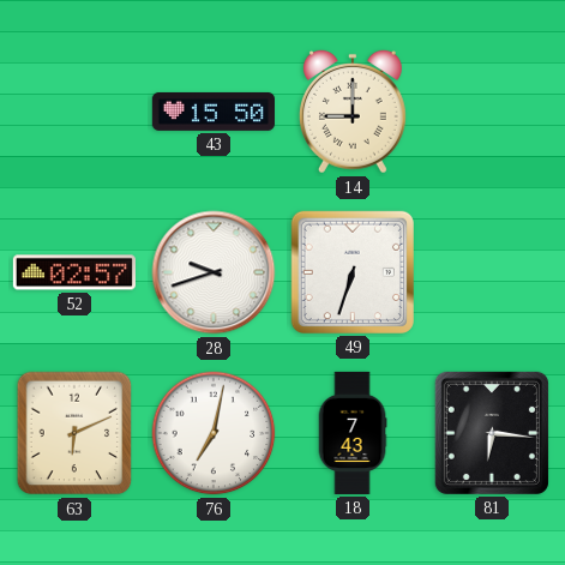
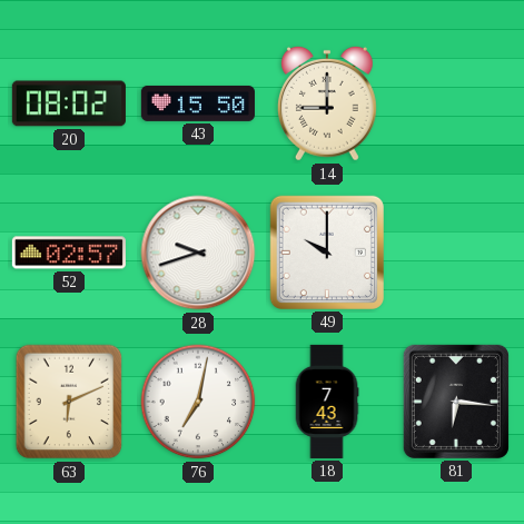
20: none -> 08:02
49: 6:33 -> 10:00
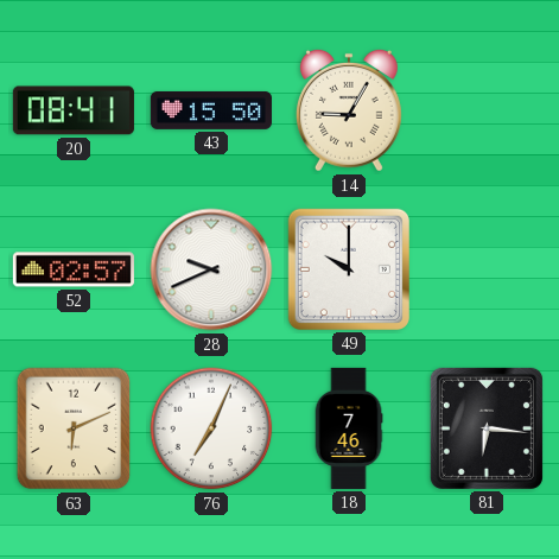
20: 08:02 -> 08:41
14: 9:00 -> 9:05
28: 9:42 -> 9:41
76: 7:02 -> 7:04
18: 7:43 -> 7:46
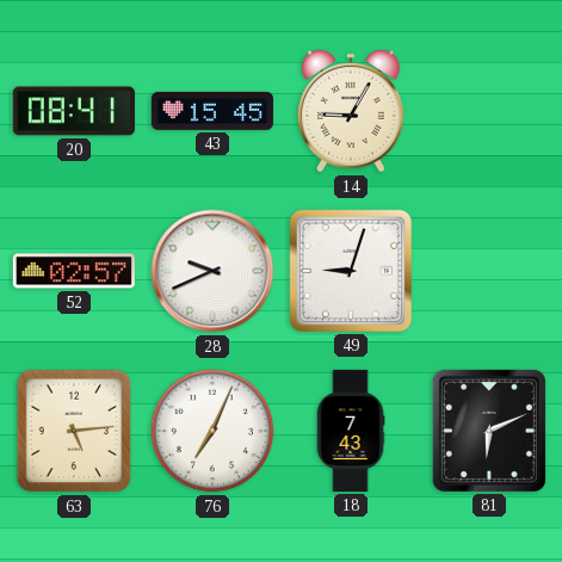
43: 15:50 -> 15:45
49: 10:00 -> 9:03
63: 6:11 -> 5:14
18: 7:46 -> 7:43
81: 6:16 -> 6:11
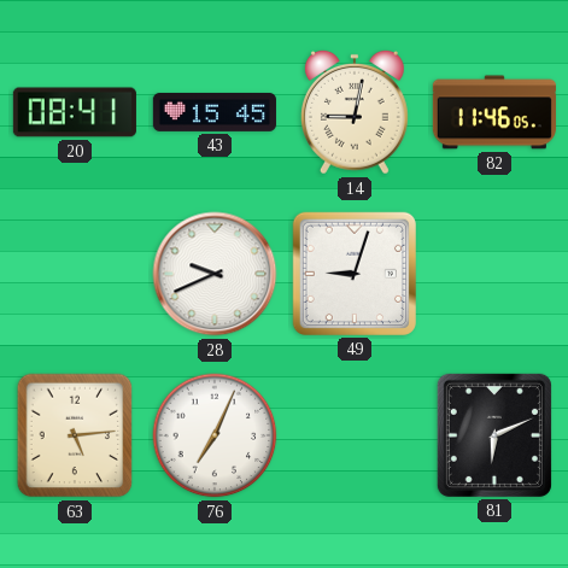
14: 9:05 -> 9:02
82: none -> 11:46
52: 02:57 -> none
18: 7:43 -> none
